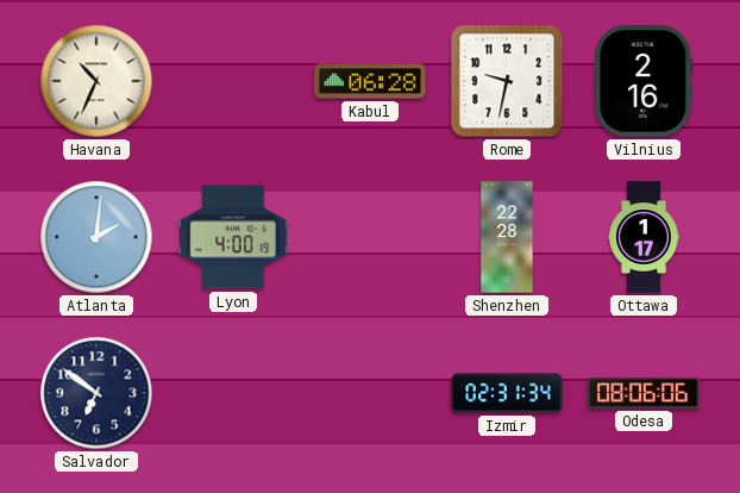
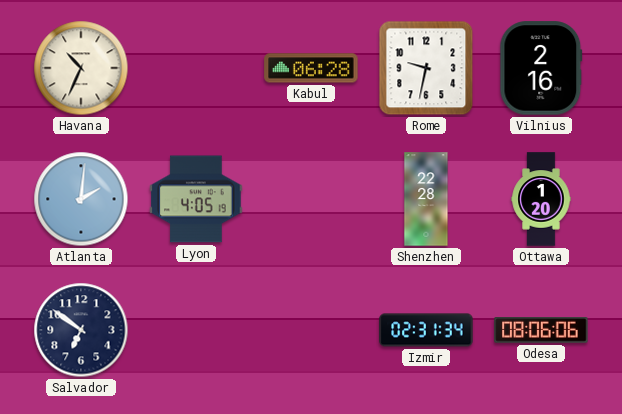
Lyon: 4:00 -> 4:05
Ottawa: 1:17 -> 1:20
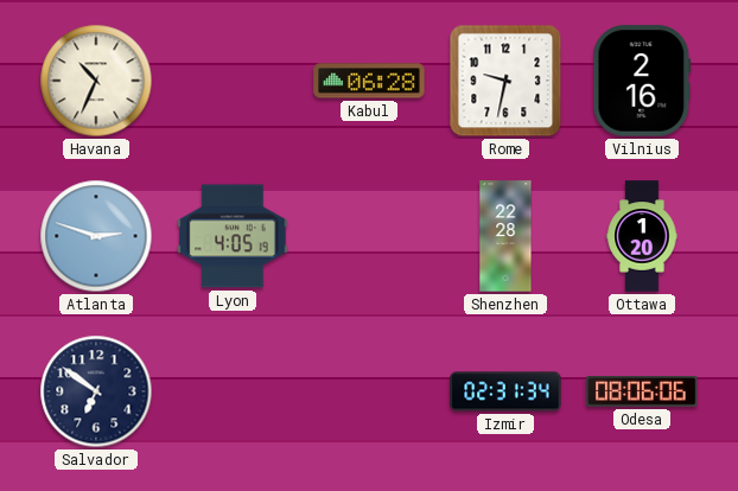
Atlanta: 2:01 -> 2:48
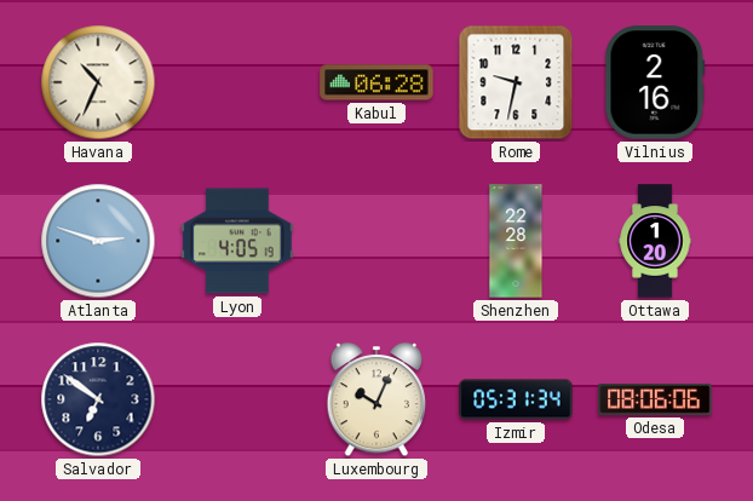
Luxembourg: none -> 10:04
Izmir: 02:31 -> 05:31
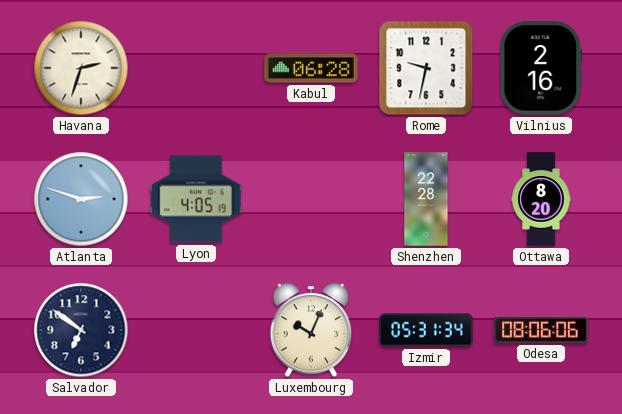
Havana: 10:34 -> 2:33
Ottawa: 1:20 -> 8:20
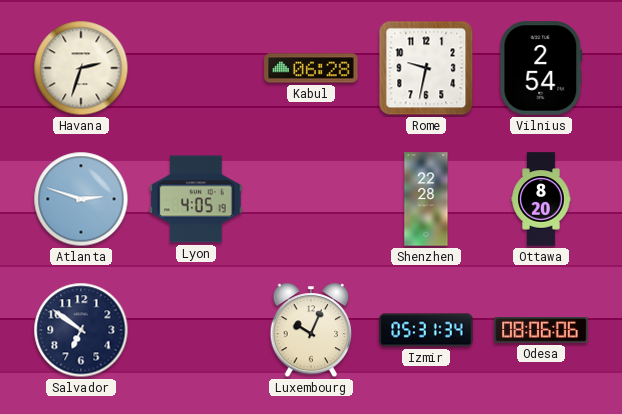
Vilnius: 2:16 -> 2:54
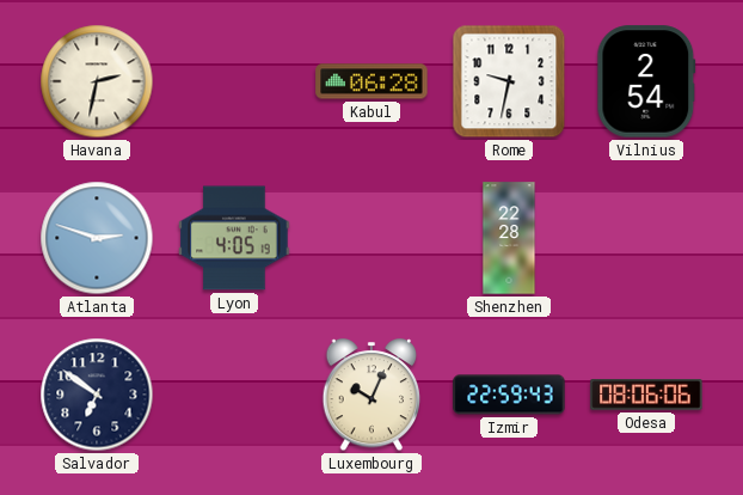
Havana: 2:33 -> 2:32
Ottawa: 8:20 -> none
Izmir: 05:31 -> 22:59
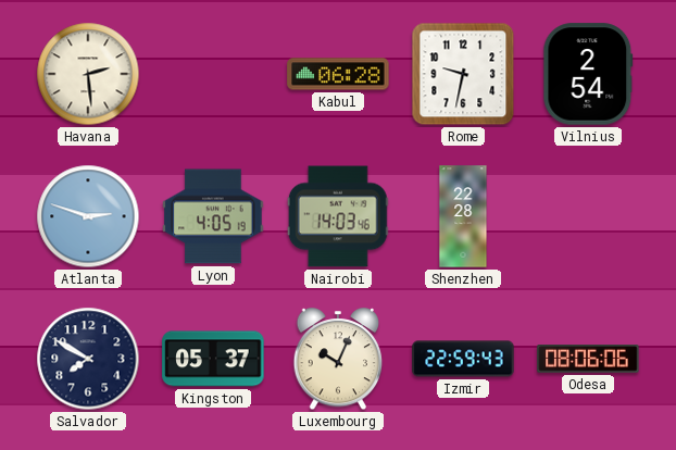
Havana: 2:32 -> 2:29
Nairobi: none -> 14:03
Salvador: 6:51 -> 7:50
Kingston: none -> 05:37
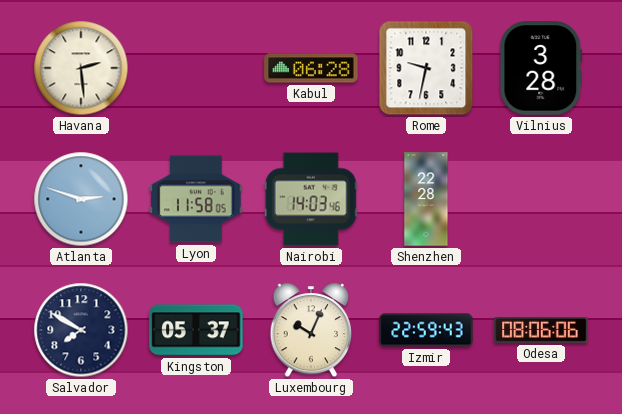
Vilnius: 2:54 -> 3:28
Lyon: 4:05 -> 11:58
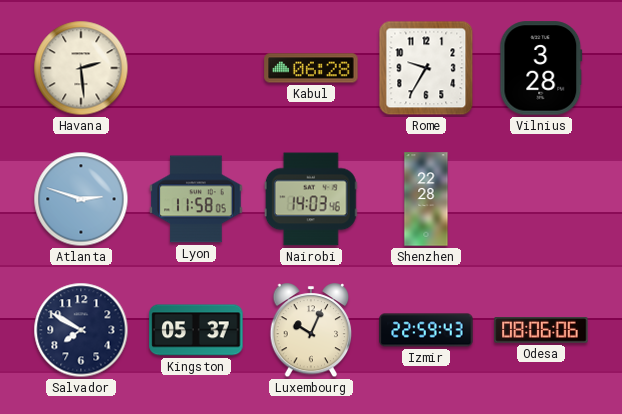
Rome: 9:32 -> 9:35
